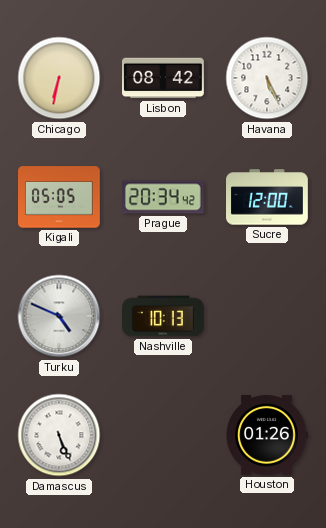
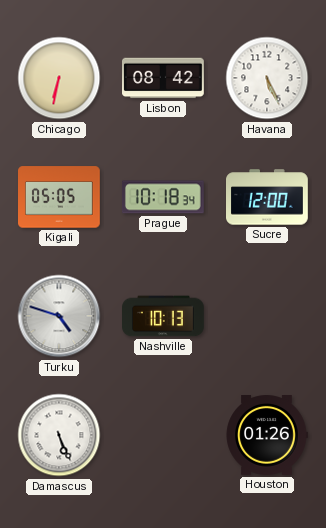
Prague: 20:34 -> 10:18
Turku: 4:49 -> 4:48
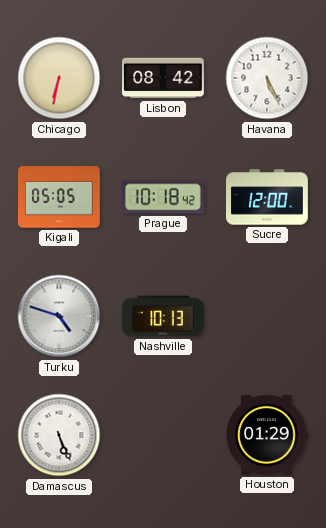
Prague: 10:18:34 -> 10:18:42
Houston: 01:26 -> 01:29
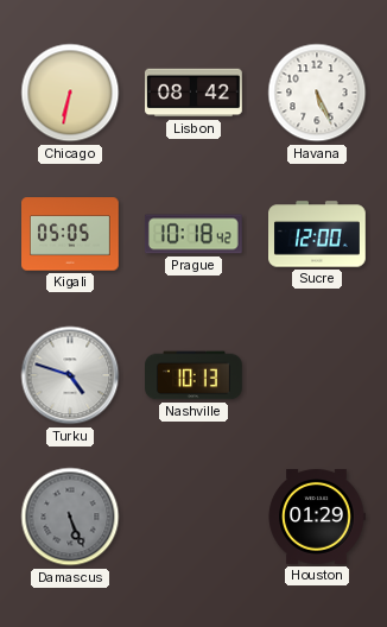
Damascus dial: white -> grey
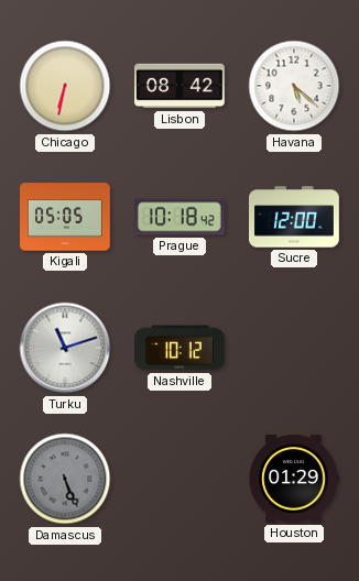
Havana: 5:26 -> 5:22
Turku: 4:48 -> 11:12
Nashville: 10:13 -> 10:12
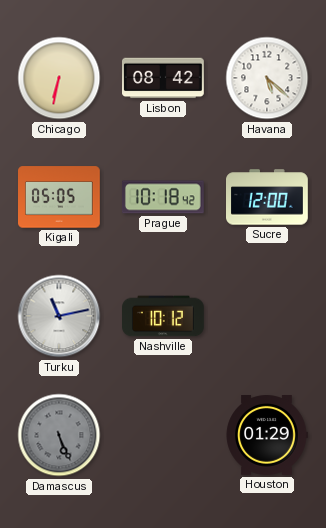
Turku: 11:12 -> 11:13
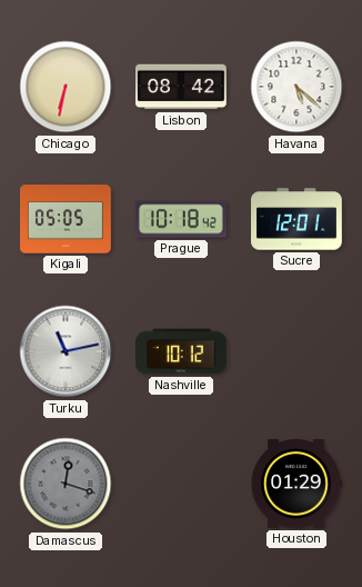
Sucre: 12:00 -> 12:01
Damascus: 5:26 -> 12:18
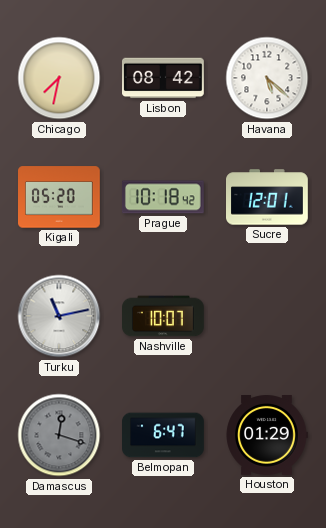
Chicago: 6:32 -> 7:32
Kigali: 05:05 -> 05:20
Nashville: 10:12 -> 10:07
Belmopan: none -> 6:47
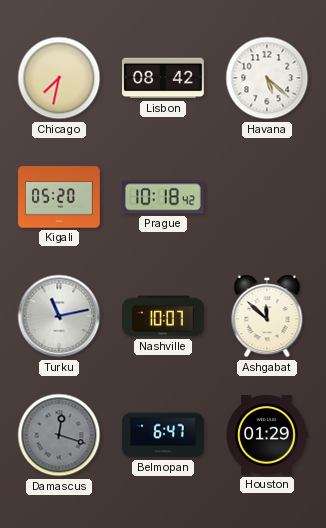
Sucre: 12:01 -> none
Ashgabat: none -> 11:52
